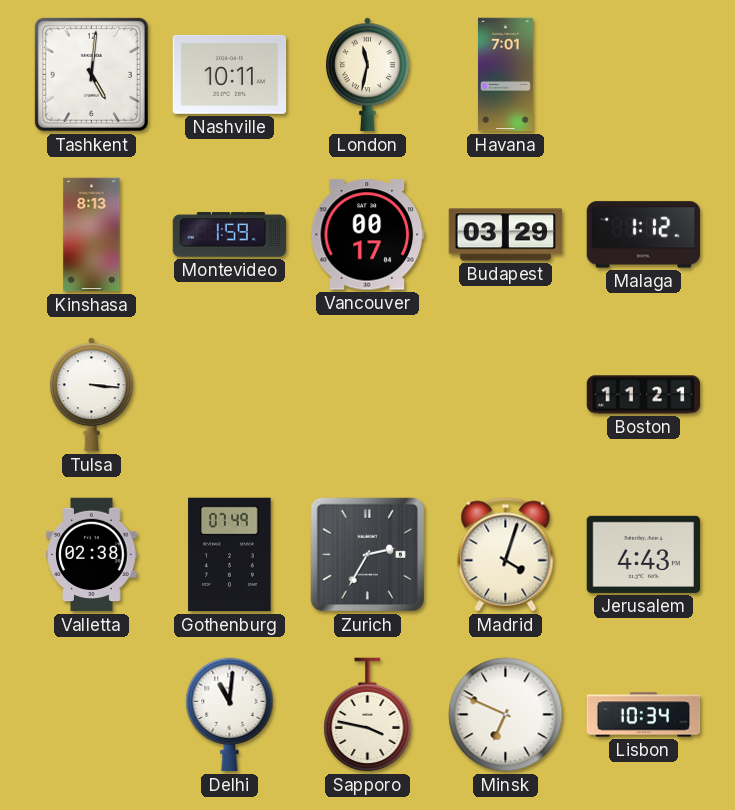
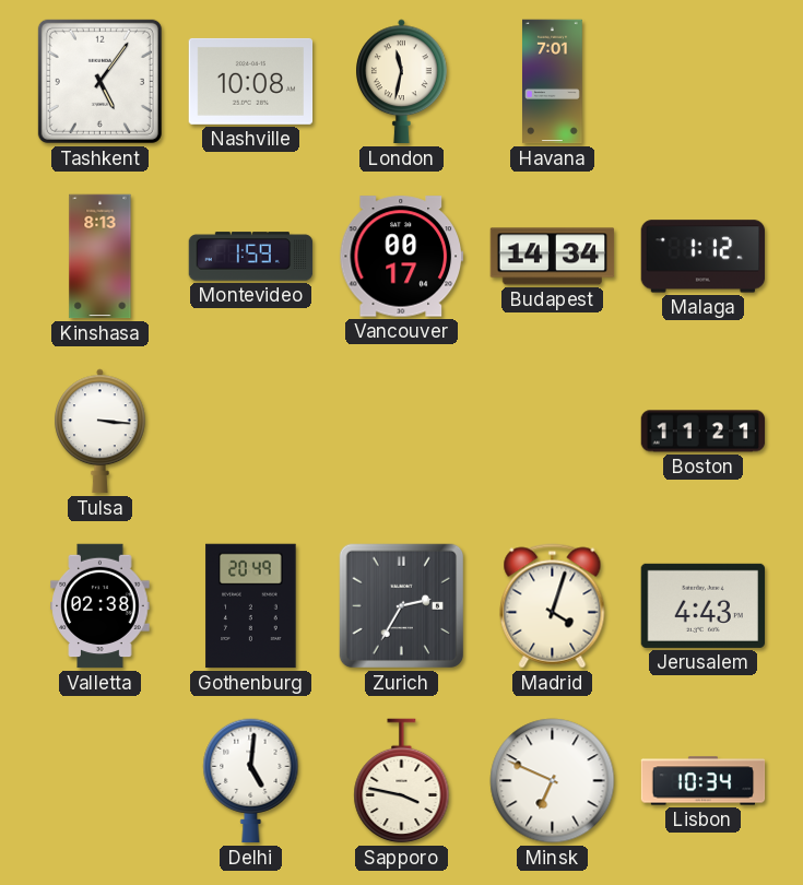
Tashkent: 5:01 -> 5:06
Nashville: 10:11 -> 10:08
Budapest: 03:29 -> 14:34
Gothenburg: 07:49 -> 20:49
Delhi: 11:01 -> 5:01
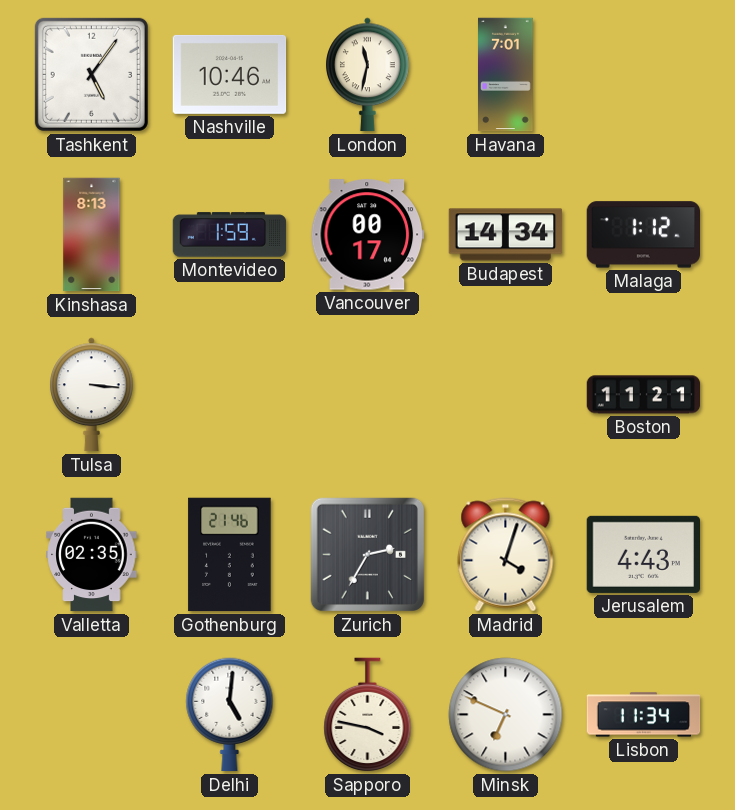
Nashville: 10:08 -> 10:46
Valletta: 02:38 -> 02:35
Gothenburg: 20:49 -> 21:46
Lisbon: 10:34 -> 11:34
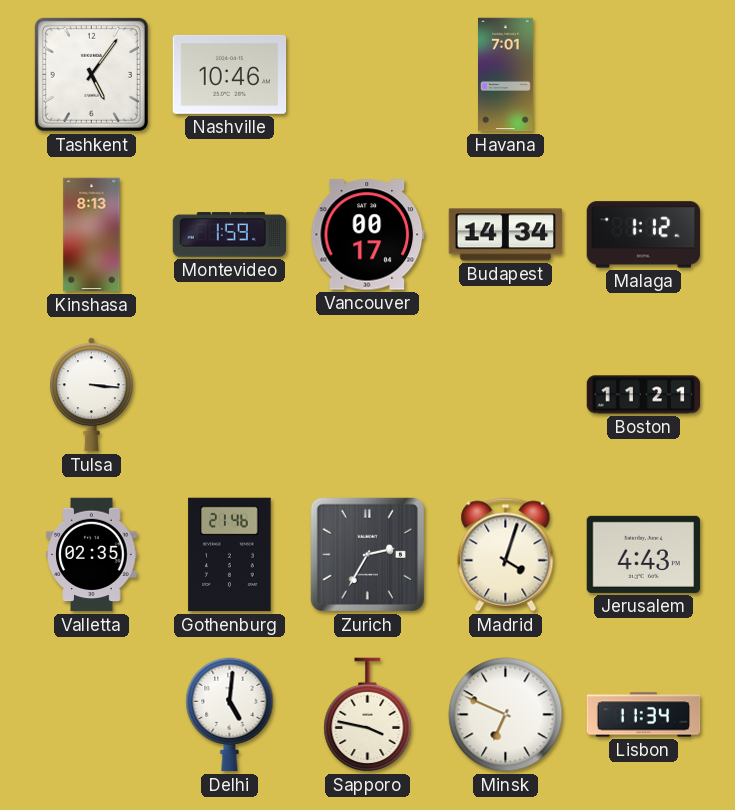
London: 11:32 -> none
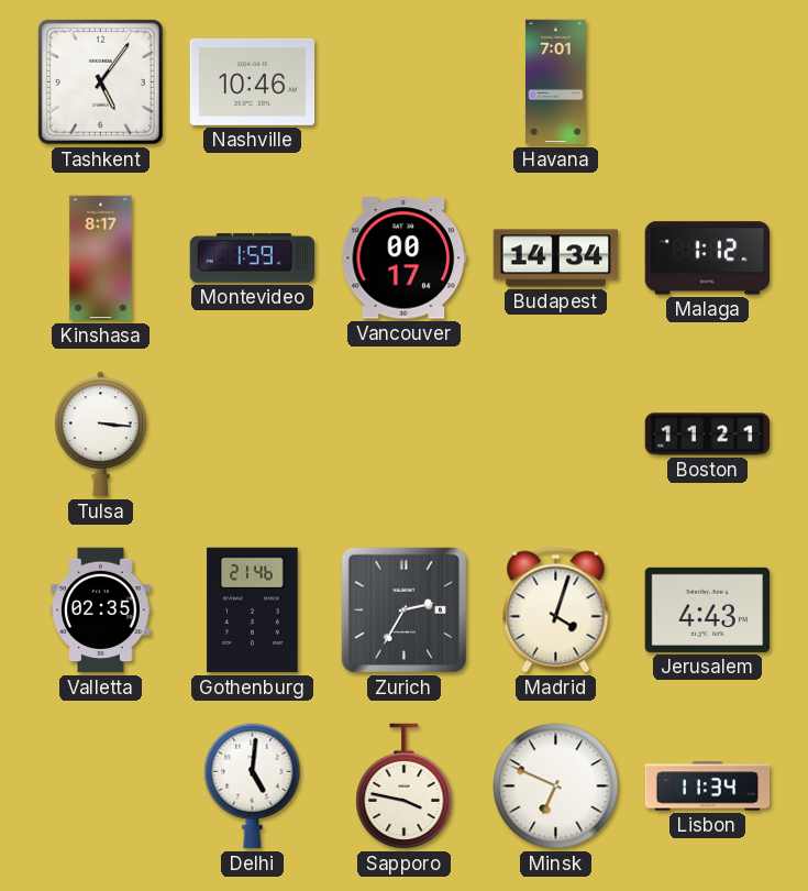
Kinshasa: 8:13 -> 8:17
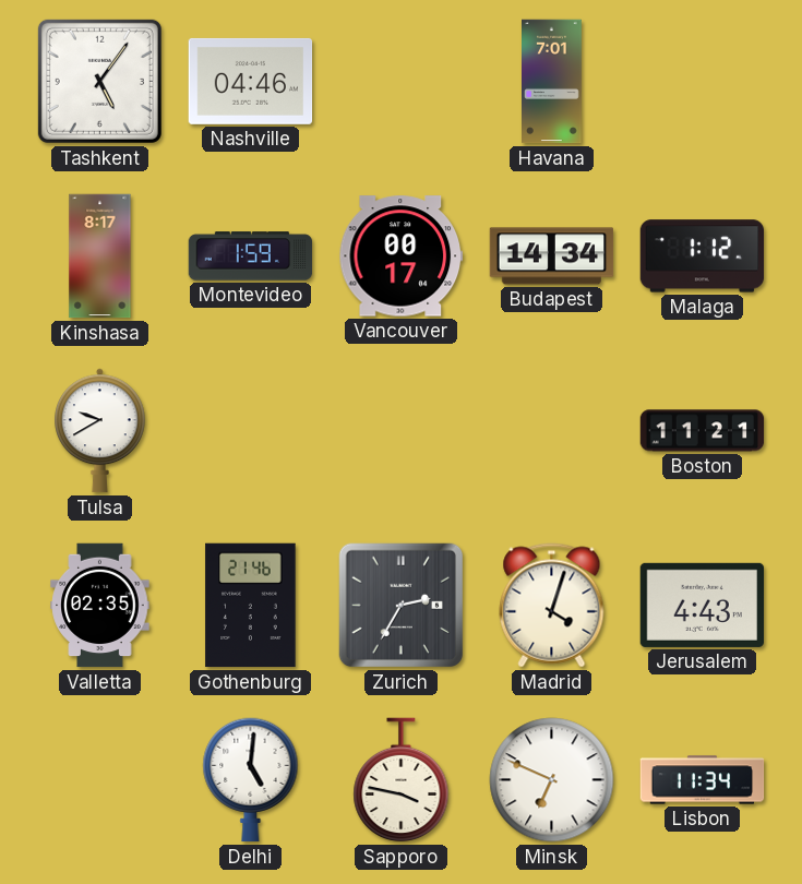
Nashville: 10:46 -> 04:46
Tulsa: 3:16 -> 9:40
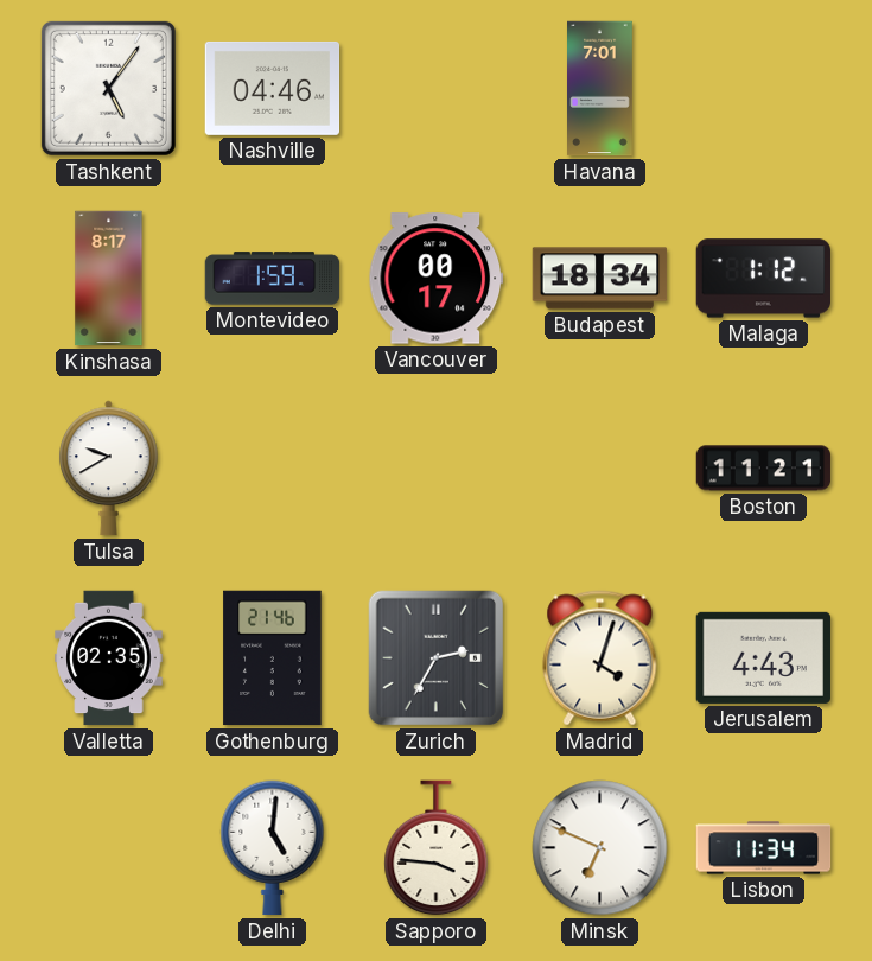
Budapest: 14:34 -> 18:34
Sapporo: 3:47 -> 3:46
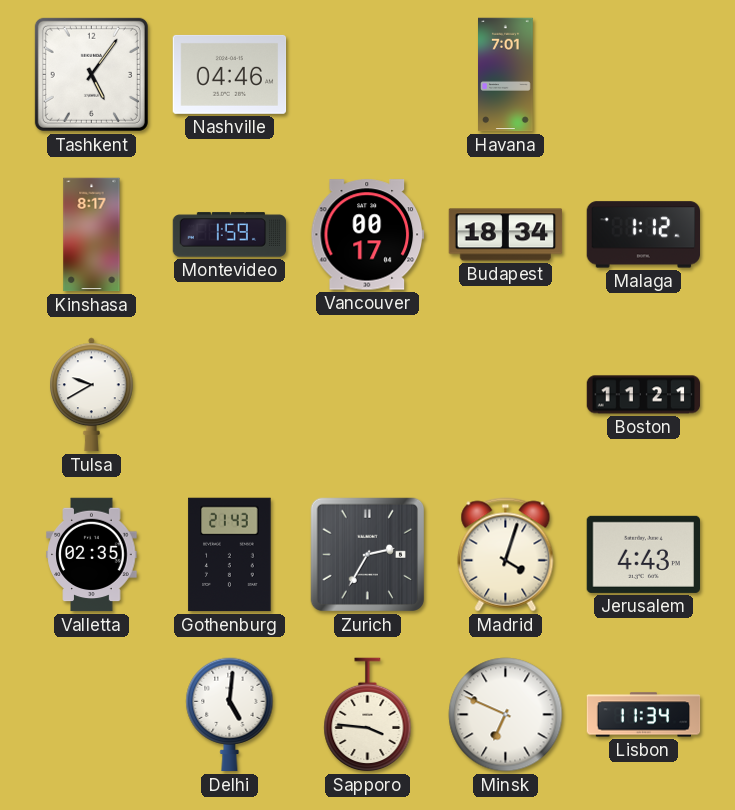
Gothenburg: 21:46 -> 21:43
